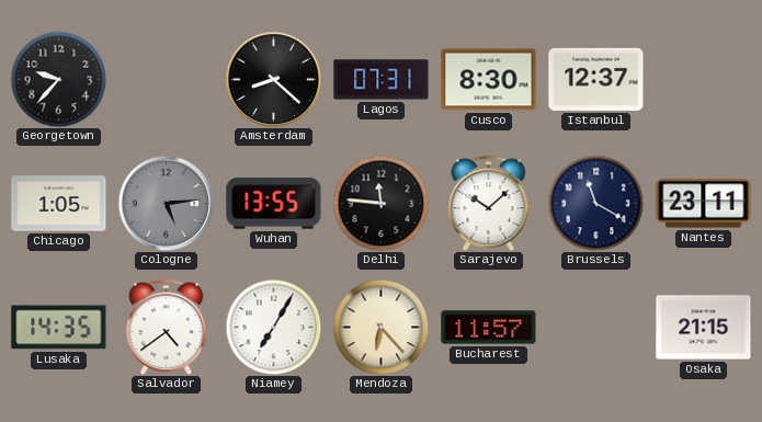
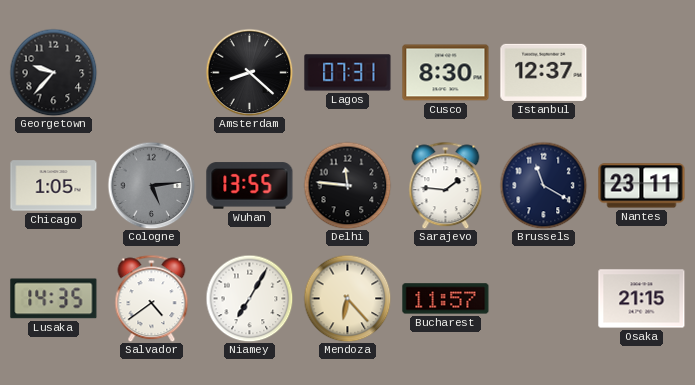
Sarajevo: 10:08 -> 1:46
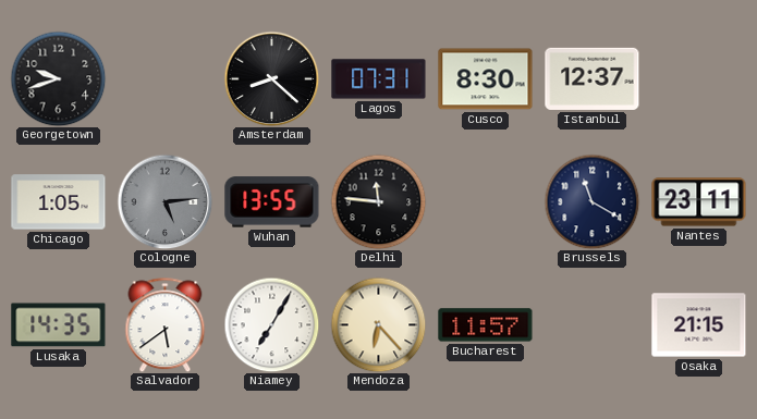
Georgetown: 9:37 -> 9:42
Sarajevo: 1:46 -> none
Salvador: 4:39 -> 5:39
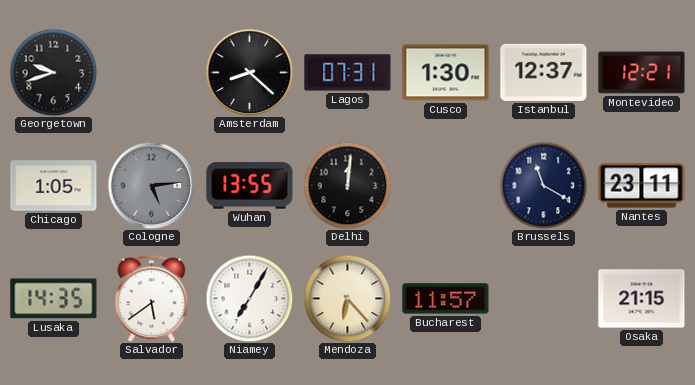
Cusco: 8:30 -> 1:30
Montevideo: none -> 12:21
Delhi: 11:46 -> 12:01
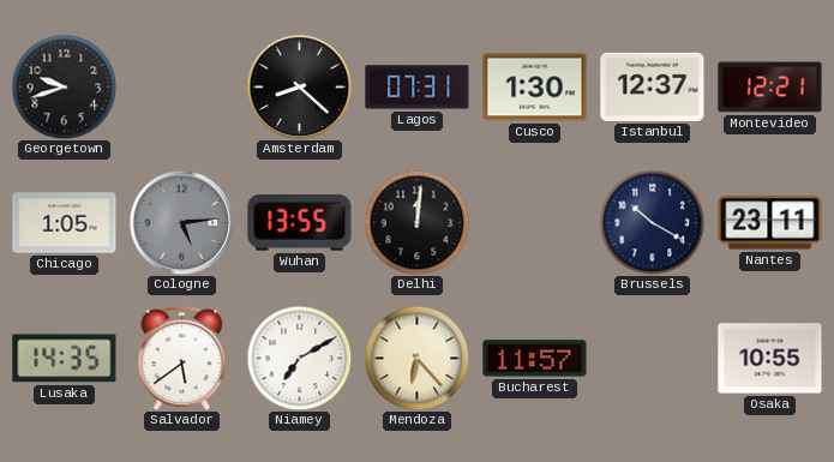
Brussels: 11:20 -> 10:20
Niamey: 7:05 -> 7:10
Osaka: 21:15 -> 10:55
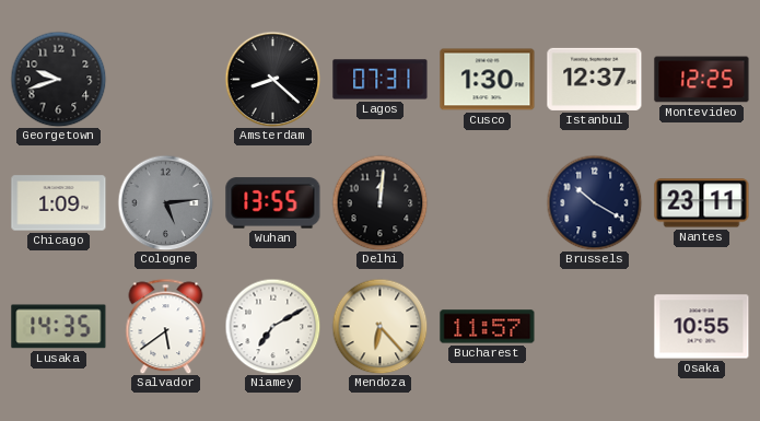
Montevideo: 12:21 -> 12:25
Chicago: 1:05 -> 1:09
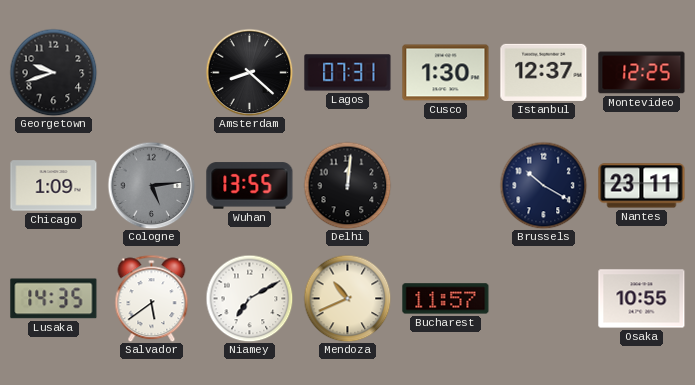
Mendoza: 6:23 -> 10:41
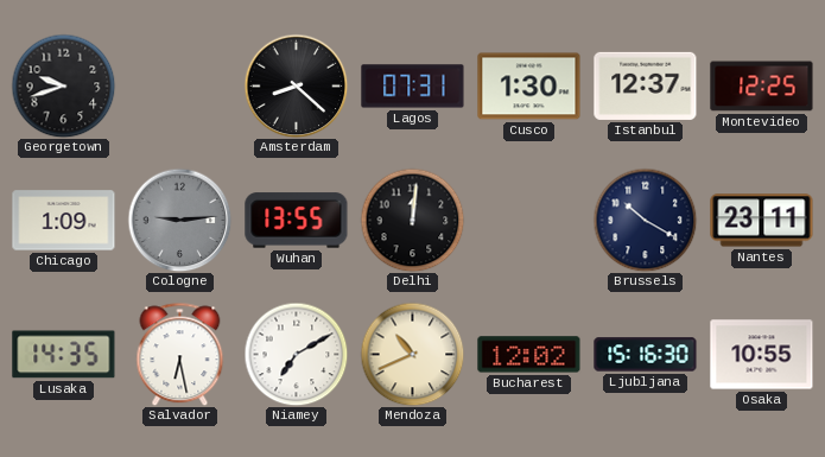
Cologne: 5:14 -> 9:14
Salvador: 5:39 -> 6:28
Bucharest: 11:57 -> 12:02
Ljubljana: none -> 15:16
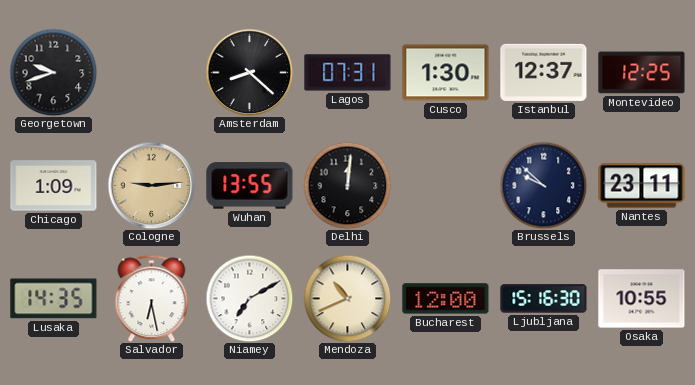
Cologne dial: grey -> champagne
Brussels: 10:20 -> 9:52
Bucharest: 12:02 -> 12:00
